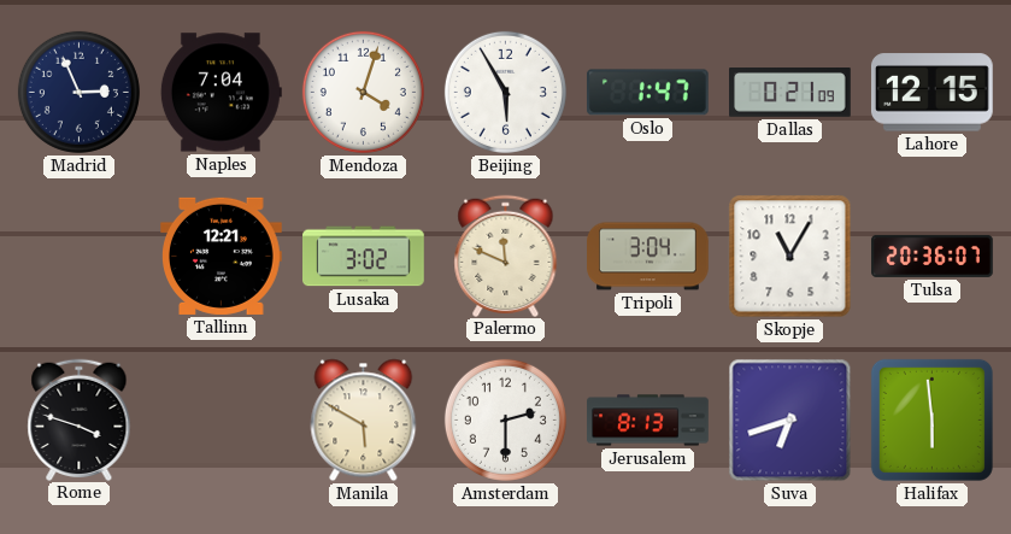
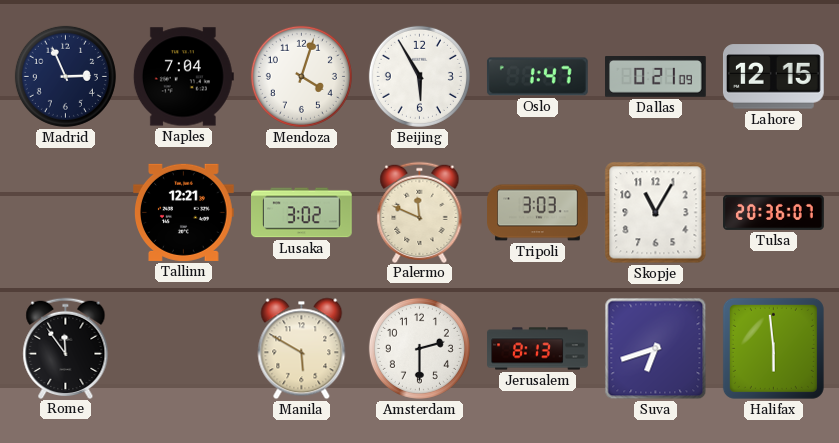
Tripoli: 3:04 -> 3:03
Rome: 3:48 -> 11:54
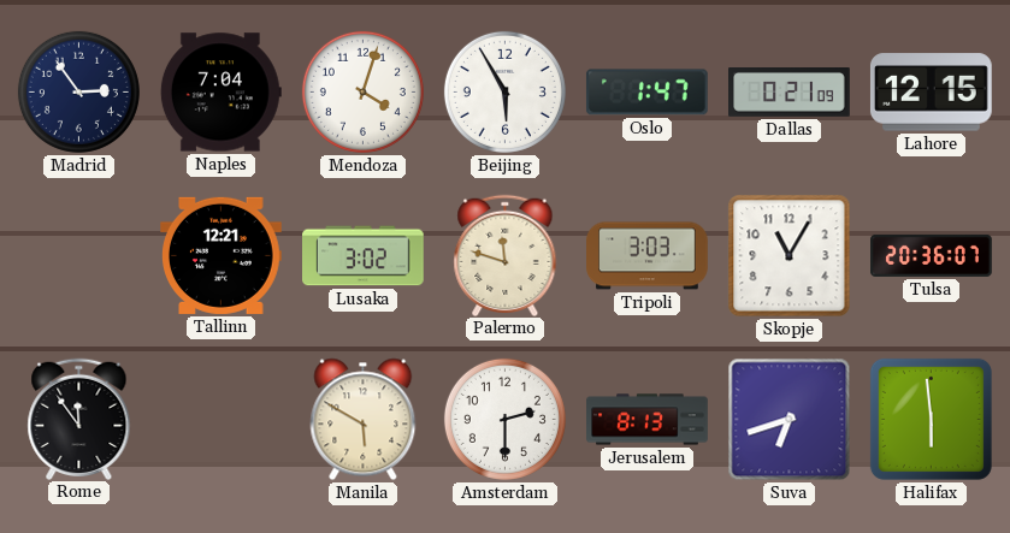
Madrid: 2:56 -> 2:54
Palermo: 11:49 -> 11:48
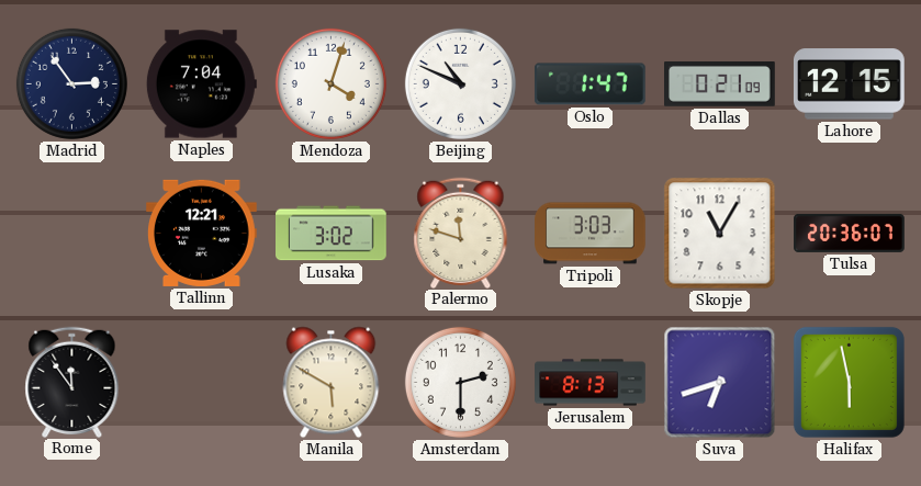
Beijing: 5:55 -> 10:49
Halifax: 5:59 -> 5:58
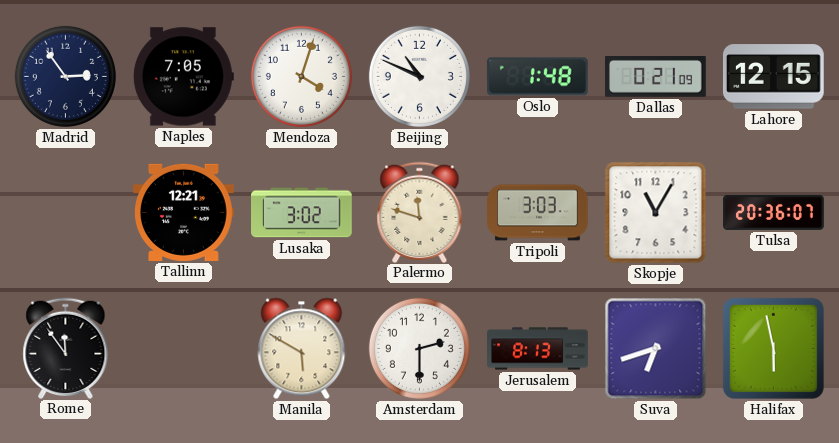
Naples: 7:04 -> 7:05
Oslo: 1:47 -> 1:48
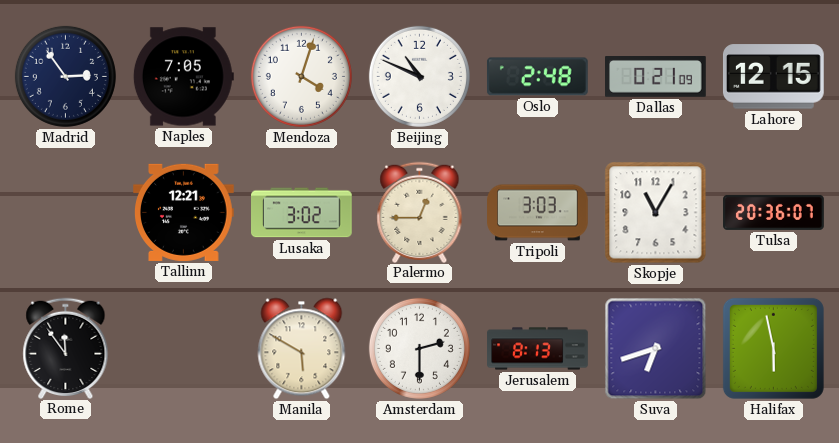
Oslo: 1:48 -> 2:48
Palermo: 11:48 -> 12:45
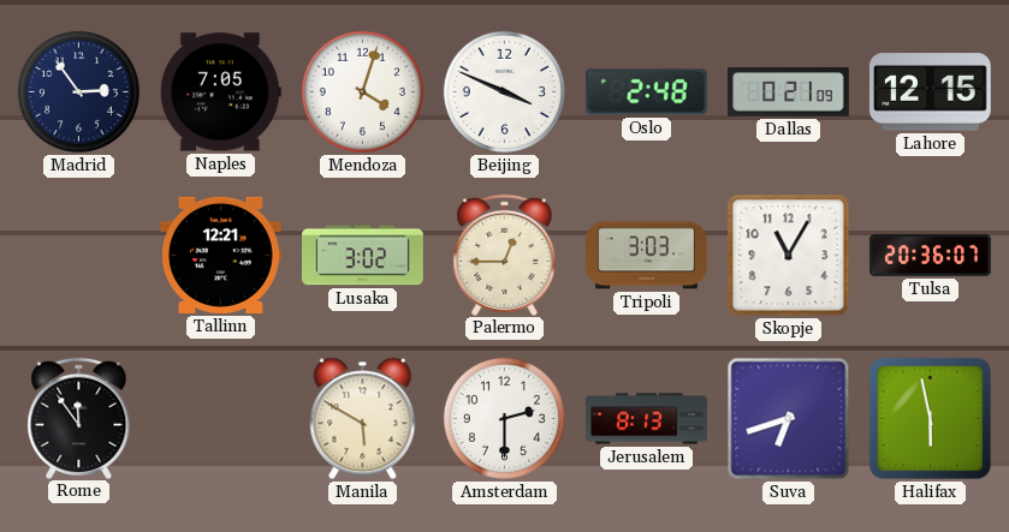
Beijing: 10:49 -> 3:49
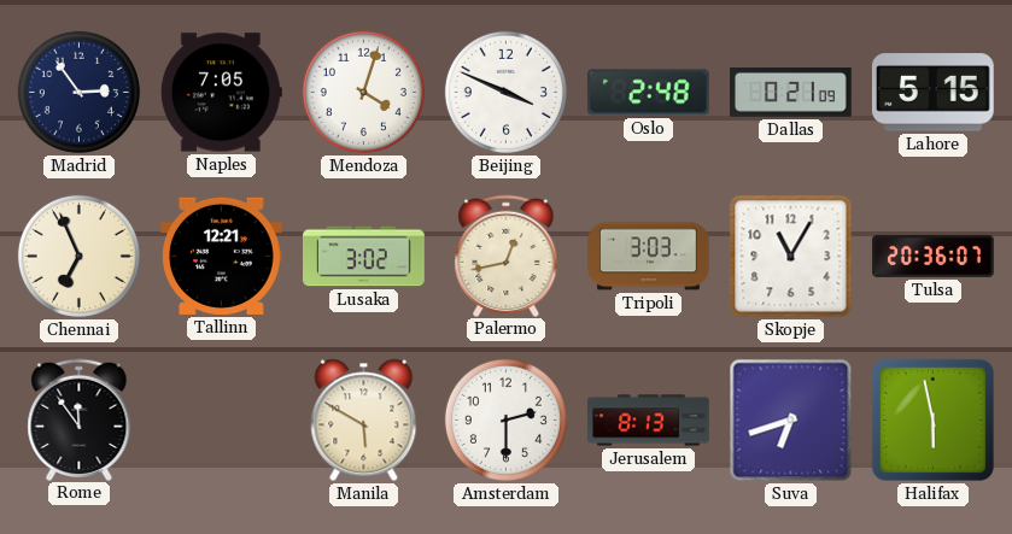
Lahore: 12:15 -> 5:15
Chennai: none -> 6:56
Palermo: 12:45 -> 12:43
